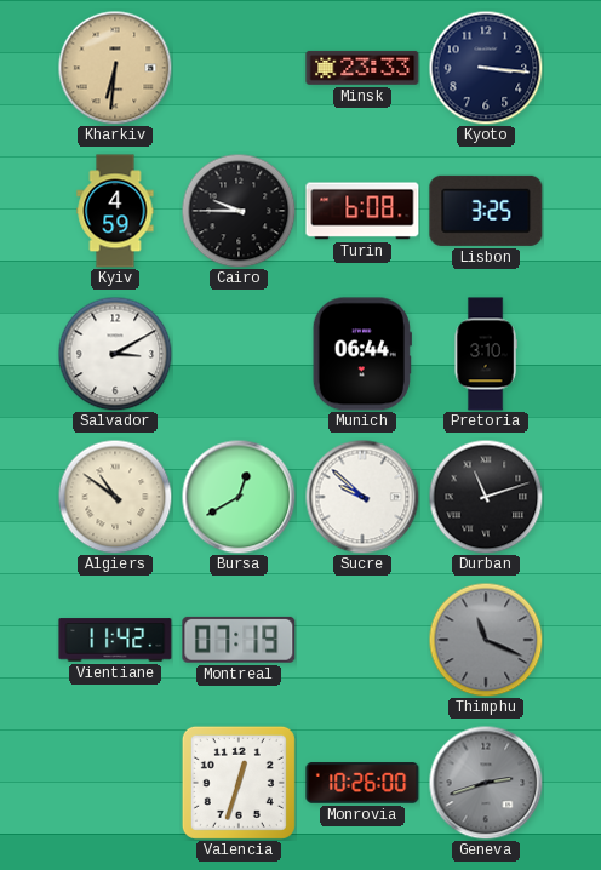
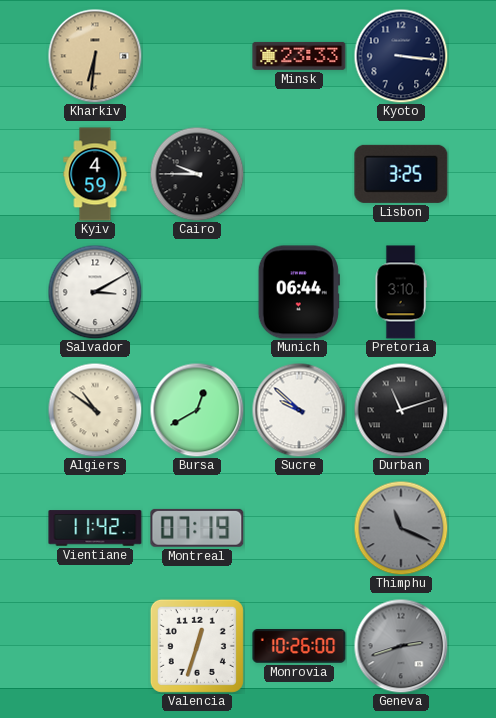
Turin: 6:08 -> none
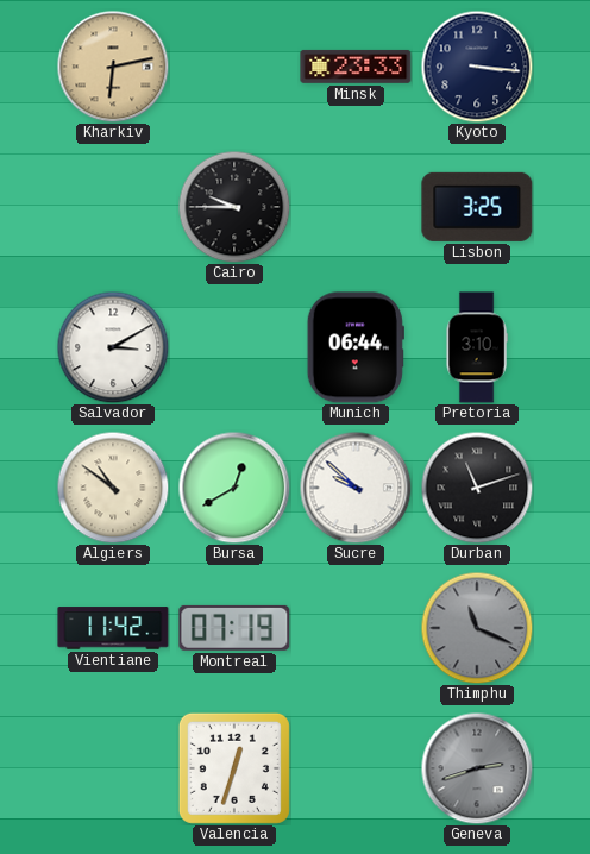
Kharkiv: 6:31 -> 6:13
Kyiv: 4:59 -> none
Monrovia: 10:26 -> none
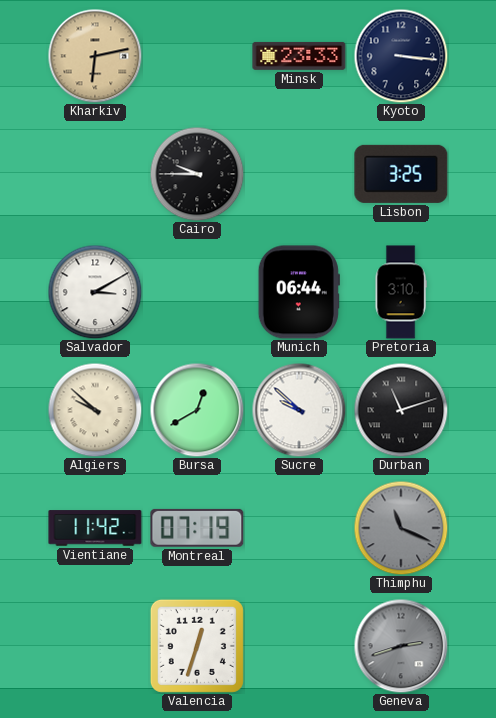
Algiers: 10:51 -> 9:52
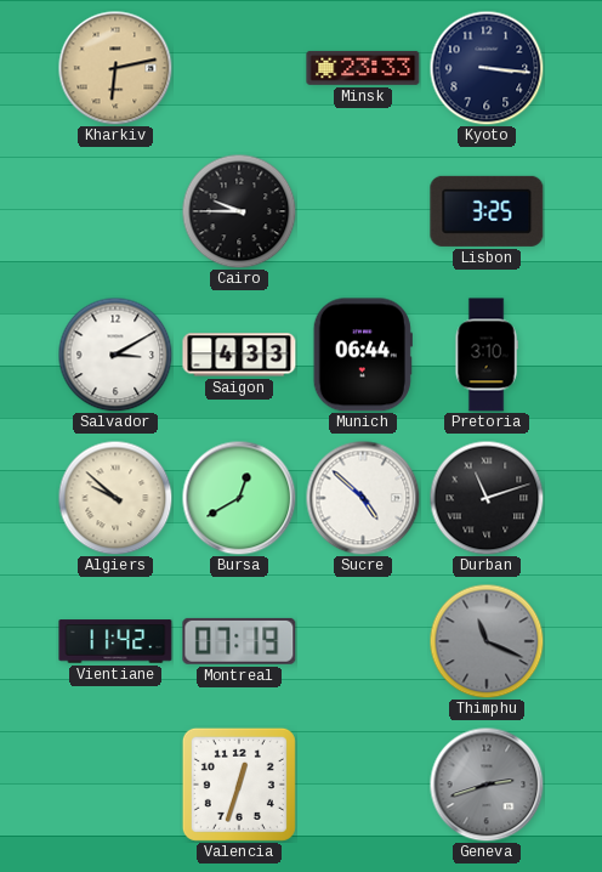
Saigon: none -> 4:33
Sucre: 9:52 -> 4:52
